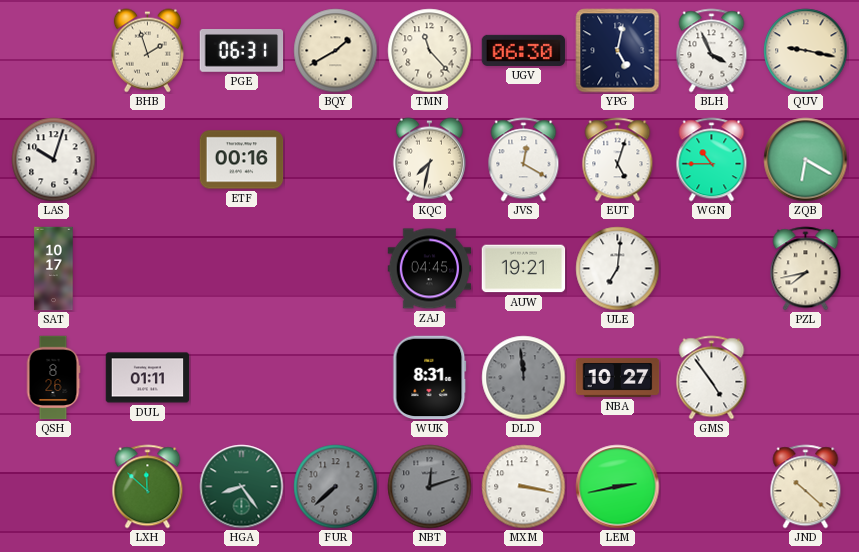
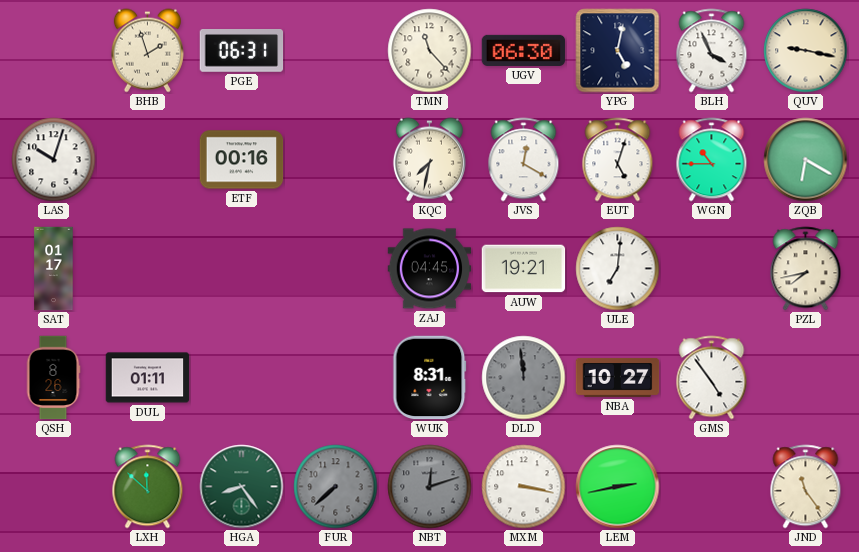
BQY: 1:40 -> none
SAT: 10:17 -> 01:17
JND: 10:22 -> 11:24
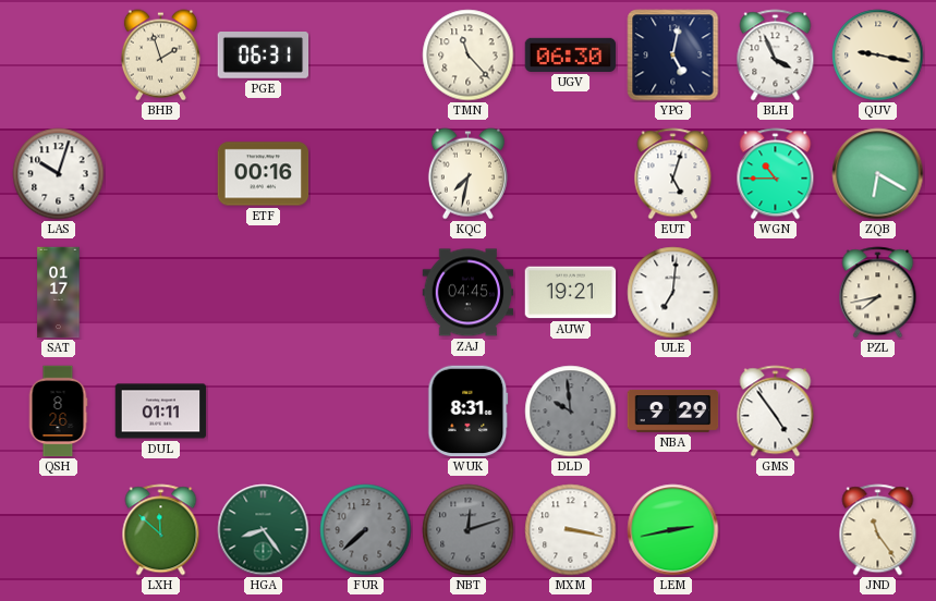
JVS: 12:20 -> none
DLD: 11:59 -> 9:59
NBA: 10:27 -> 9:29
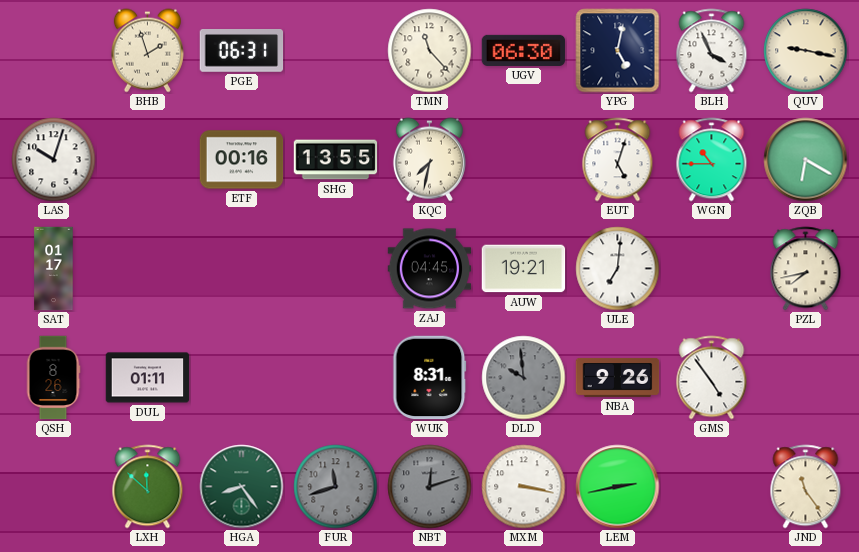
SHG: none -> 13:55
NBA: 9:29 -> 9:26
FUR: 7:38 -> 11:42
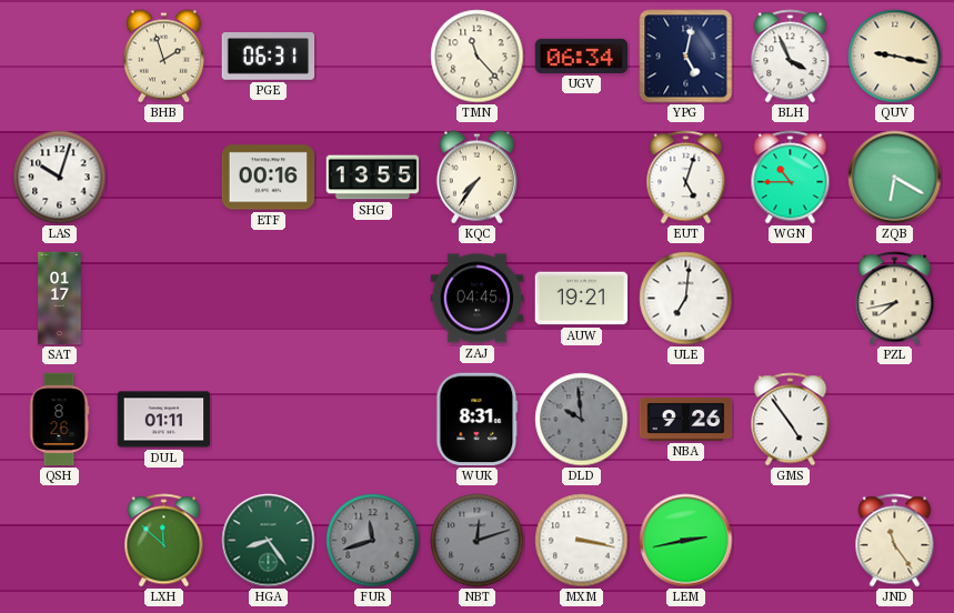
UGV: 06:30 -> 06:34
KQC: 7:32 -> 7:36
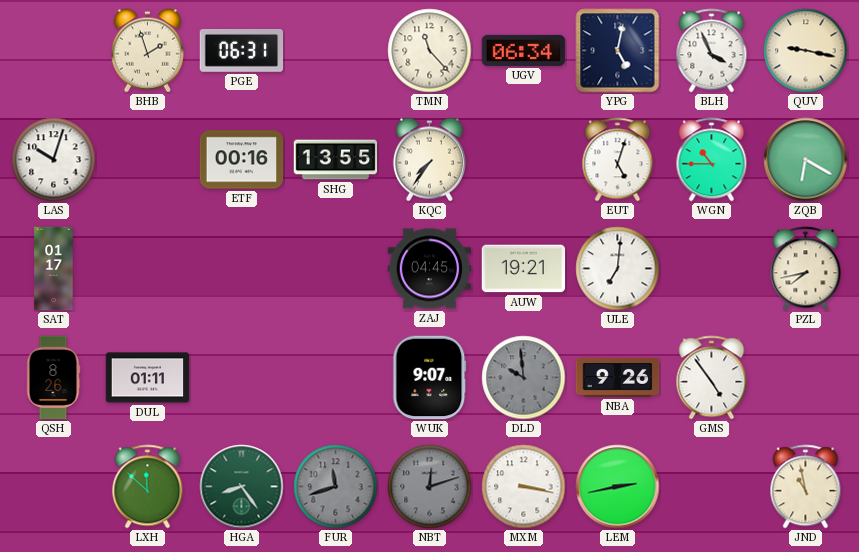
WUK: 8:31 -> 9:07
JND: 11:24 -> 10:58
